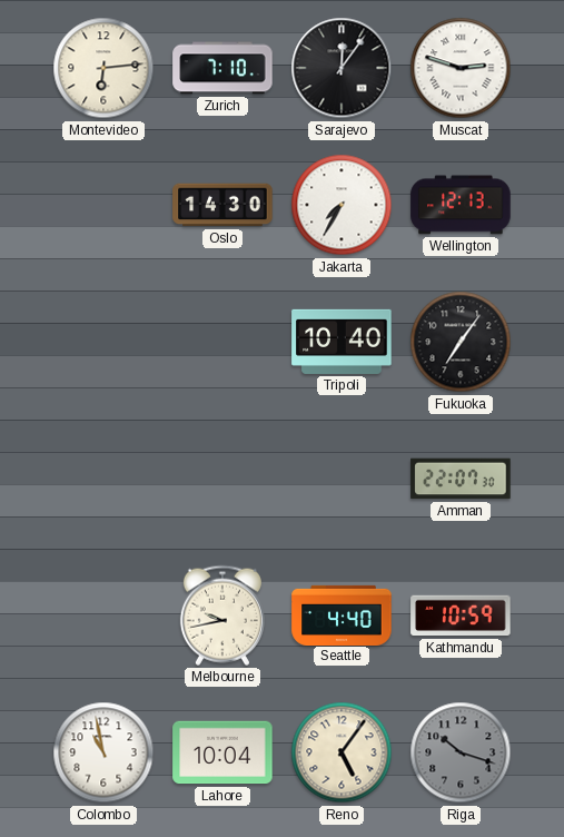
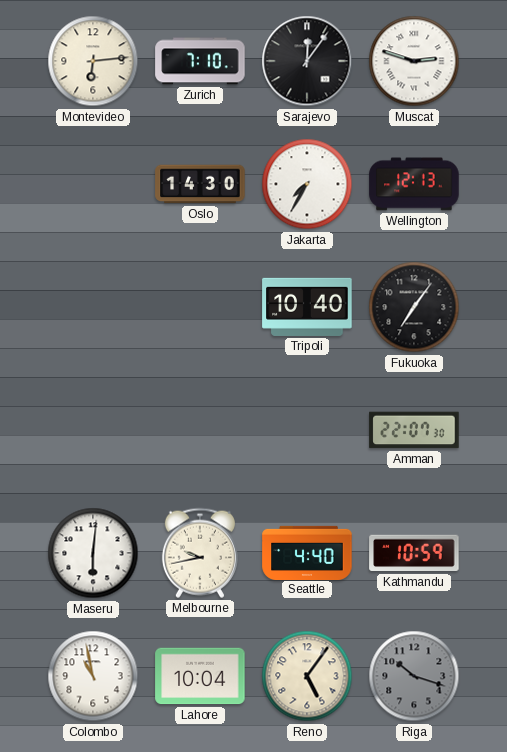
Maseru: none -> 6:01
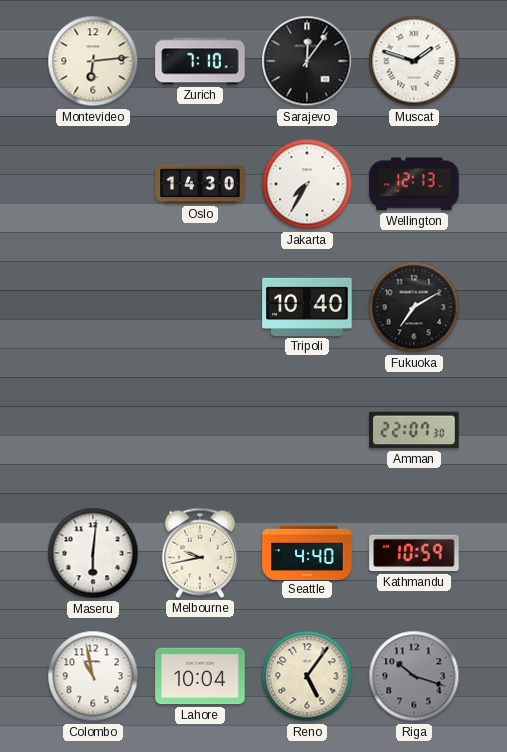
Muscat: 2:48 -> 1:48
Fukuoka: 7:06 -> 7:10
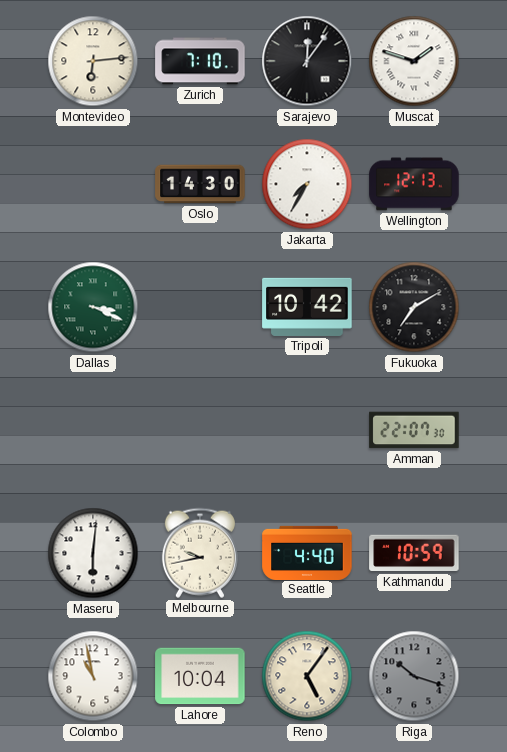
Dallas: none -> 3:19
Tripoli: 10:40 -> 10:42
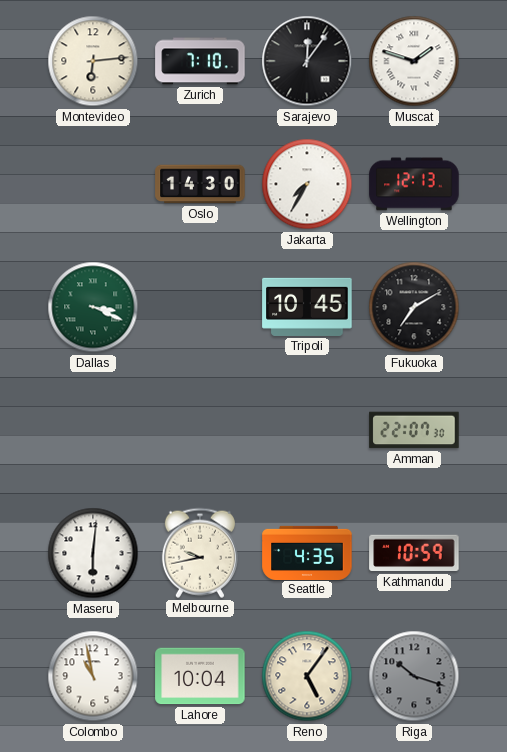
Tripoli: 10:42 -> 10:45
Seattle: 4:40 -> 4:35
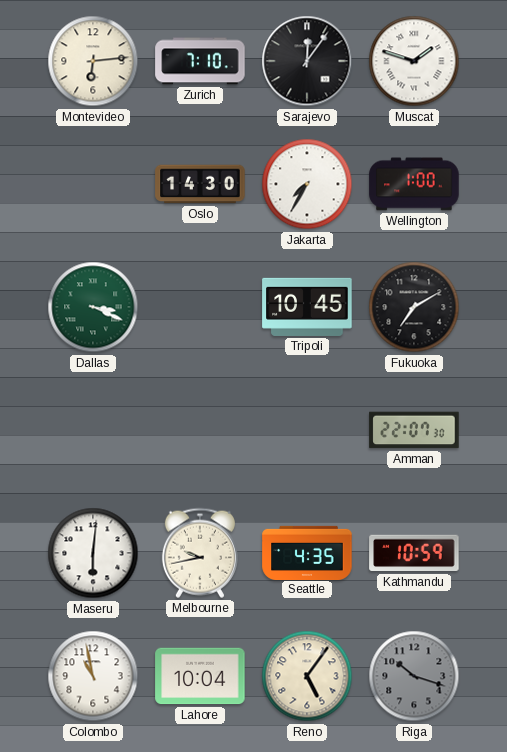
Wellington: 12:13 -> 1:00
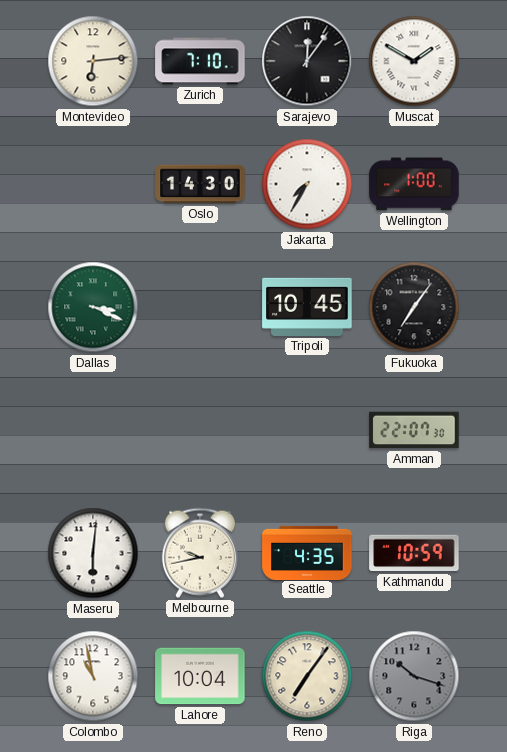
Muscat: 1:48 -> 1:50
Fukuoka: 7:10 -> 7:06
Reno: 5:06 -> 7:06
